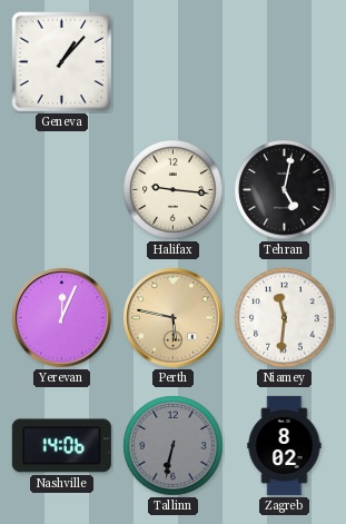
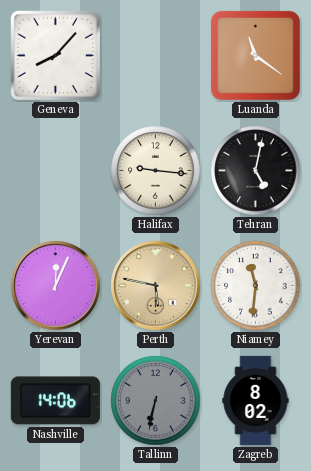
Geneva: 1:07 -> 8:07
Luanda: none -> 11:21
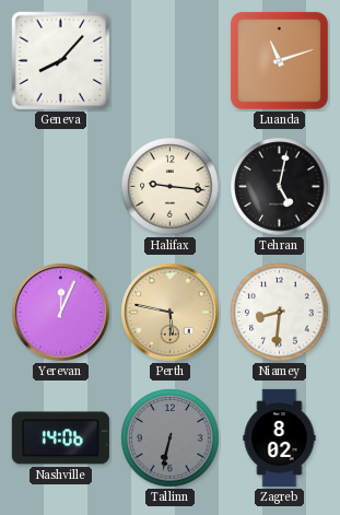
Luanda: 11:21 -> 11:12
Niamey: 11:31 -> 8:31
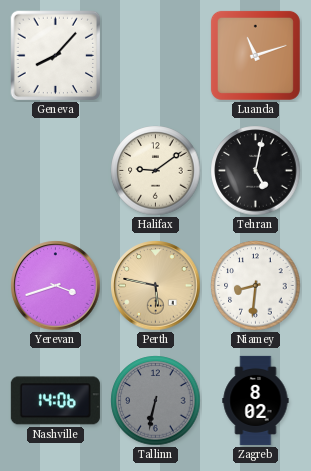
Halifax: 9:16 -> 9:09
Yerevan: 12:04 -> 3:42
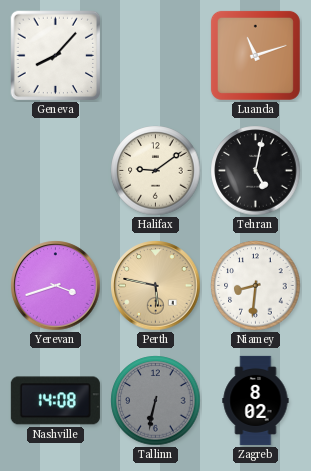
Nashville: 14:06 -> 14:08
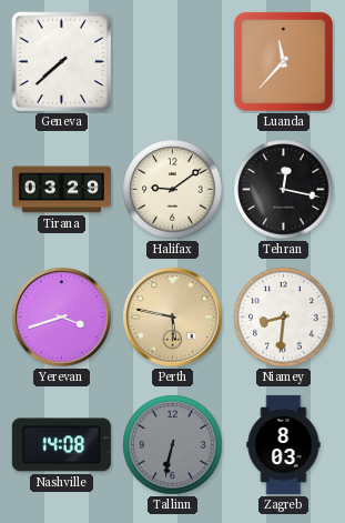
Geneva: 8:07 -> 7:38
Luanda: 11:12 -> 11:37
Tirana: none -> 03:29
Tehran: 5:02 -> 12:17
Zagreb: 8:02 -> 8:03
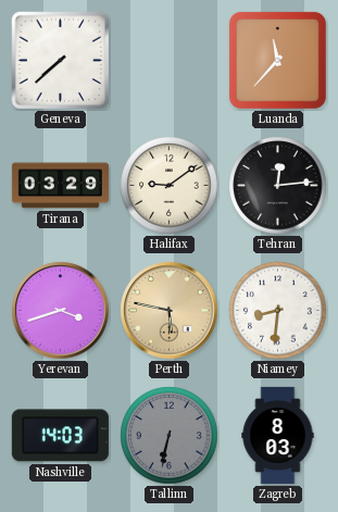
Tehran: 12:17 -> 12:14
Nashville: 14:08 -> 14:03
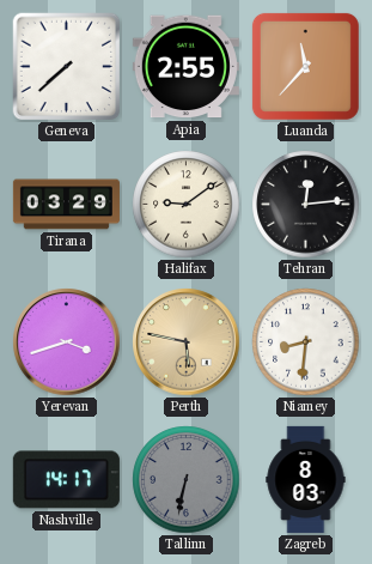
Apia: none -> 2:55
Nashville: 14:03 -> 14:17
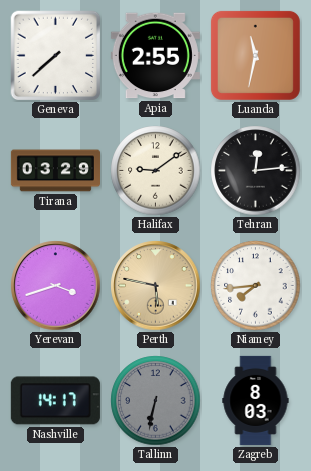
Luanda: 11:37 -> 11:32
Niamey: 8:31 -> 7:44
